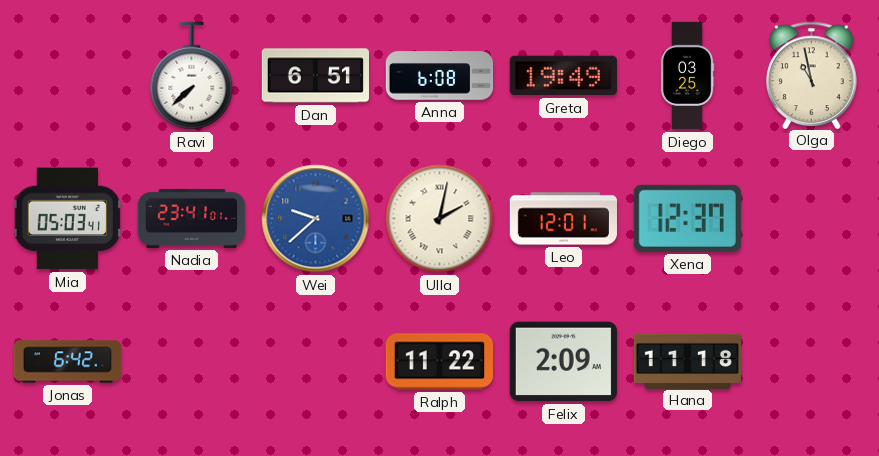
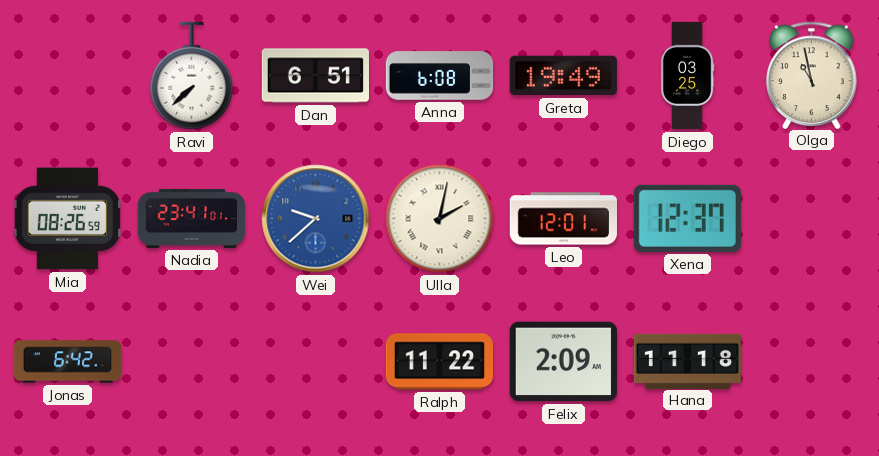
Mia: 05:03 -> 08:26
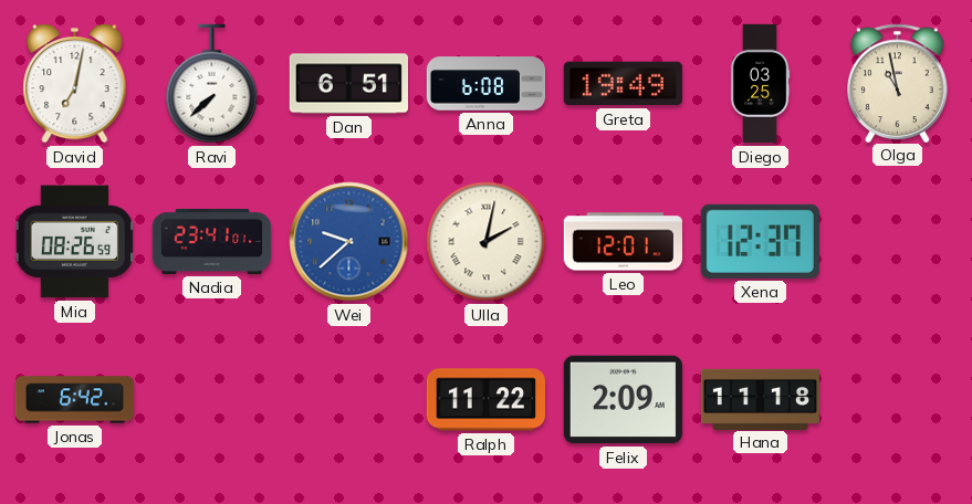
David: none -> 7:02
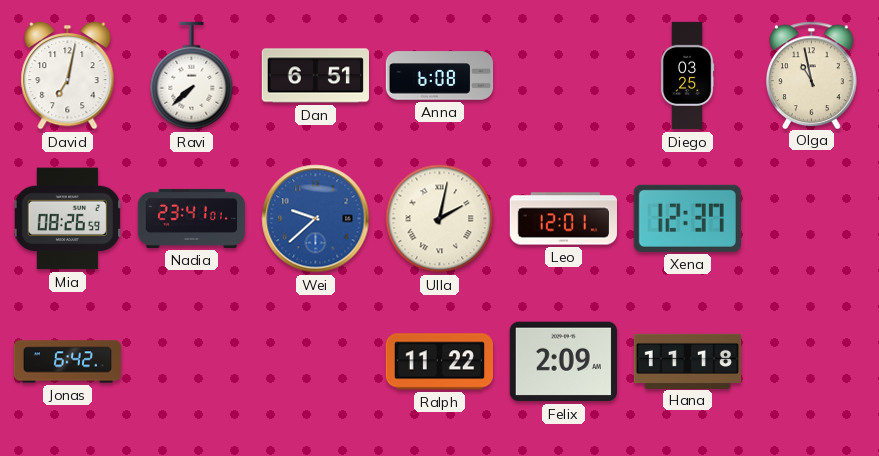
Greta: 19:49 -> none
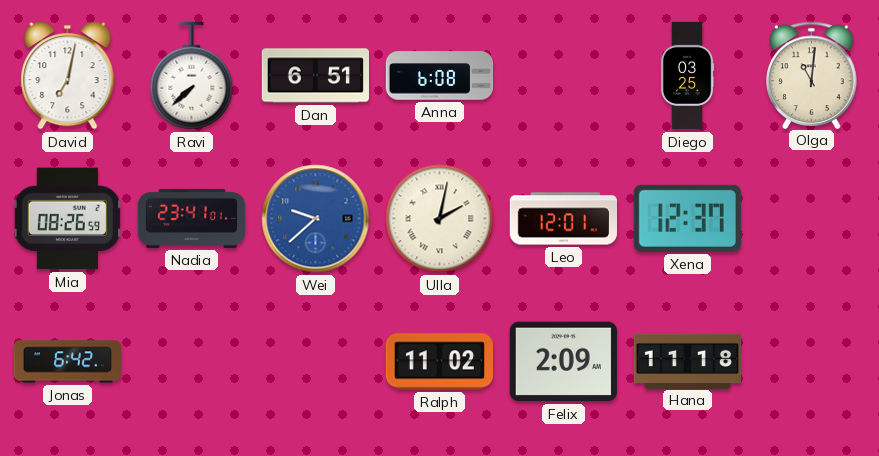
Olga: 10:58 -> 11:01
Ralph: 11:22 -> 11:02
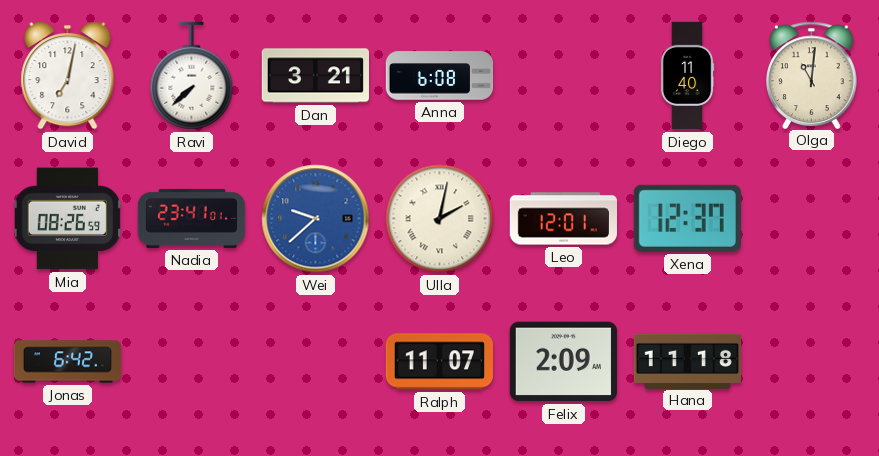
Dan: 6:51 -> 3:21
Diego: 03:25 -> 11:40
Ralph: 11:02 -> 11:07
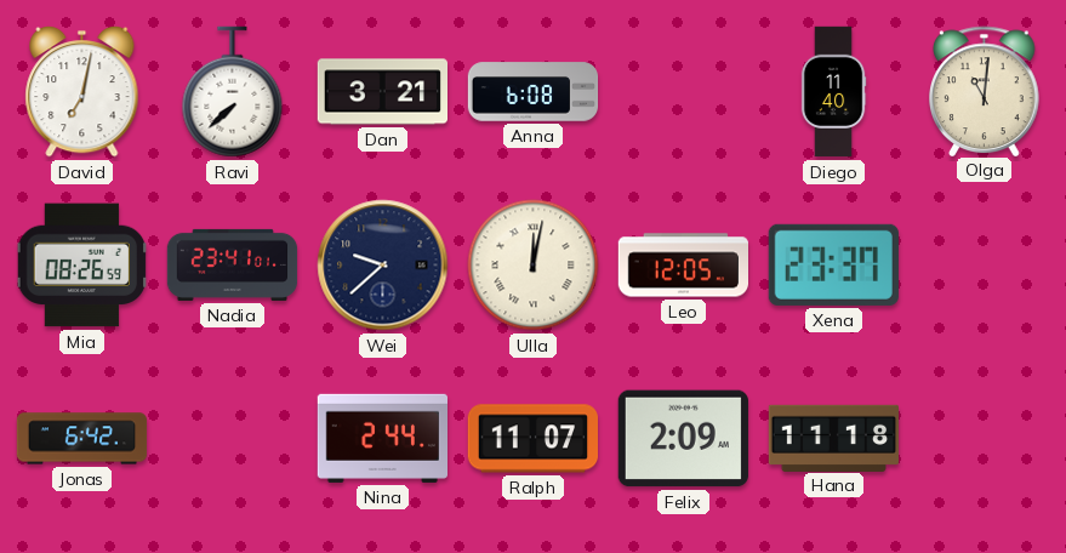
Wei dial: blue -> navy
Ulla: 2:02 -> 12:02
Leo: 12:01 -> 12:05
Xena: 12:37 -> 23:37
Nina: none -> 2:44
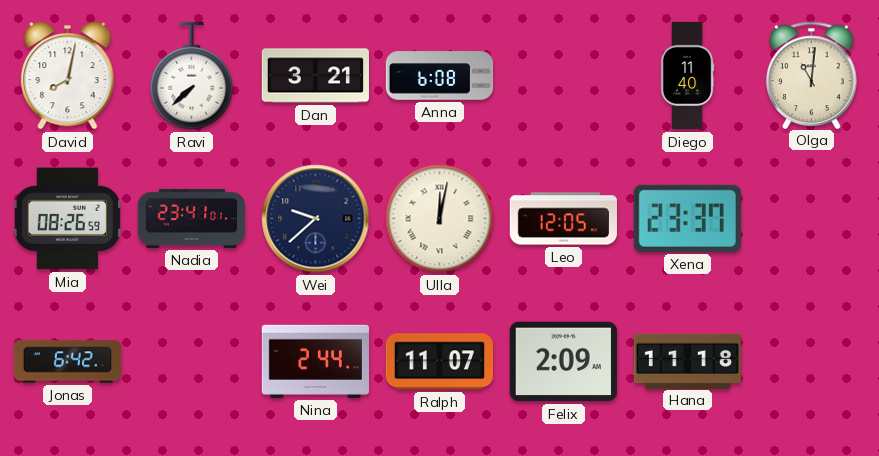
David: 7:02 -> 8:02
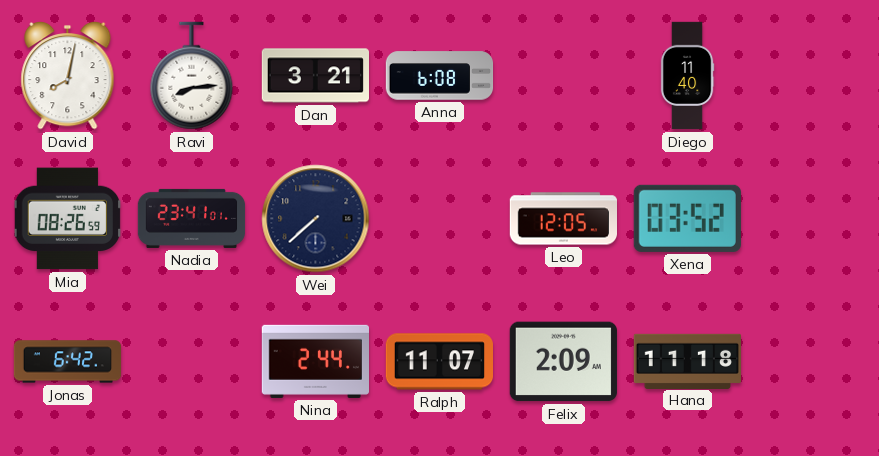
Ravi: 7:38 -> 8:14
Olga: 11:01 -> none
Wei: 9:38 -> 7:38
Ulla: 12:02 -> none
Xena: 23:37 -> 03:52
